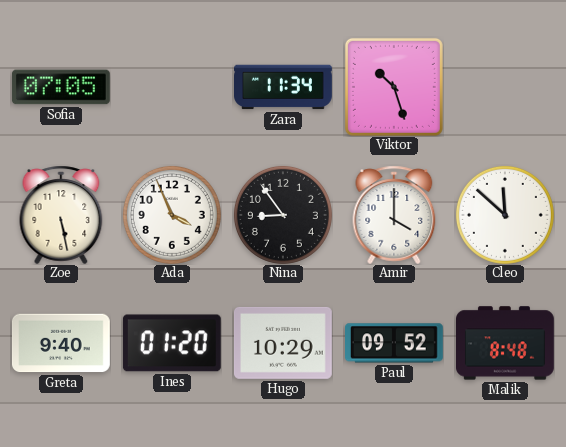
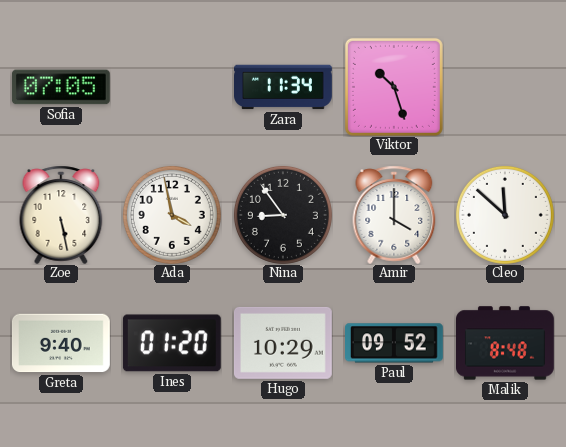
Ada: 3:56 -> 3:58
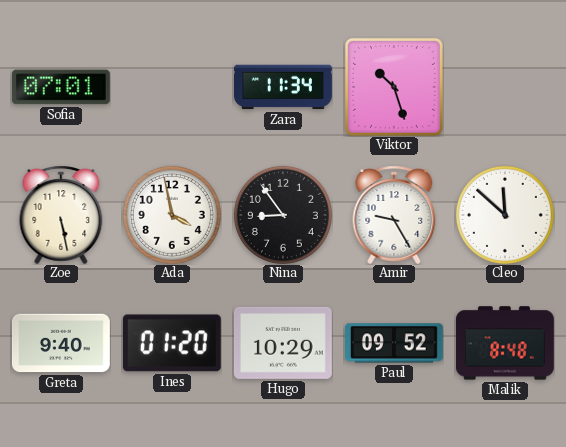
Sofia: 07:05 -> 07:01
Amir: 4:00 -> 9:25
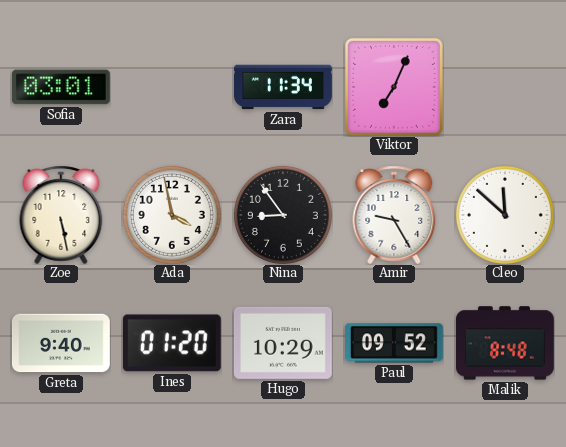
Sofia: 07:01 -> 03:01
Viktor: 10:27 -> 7:04
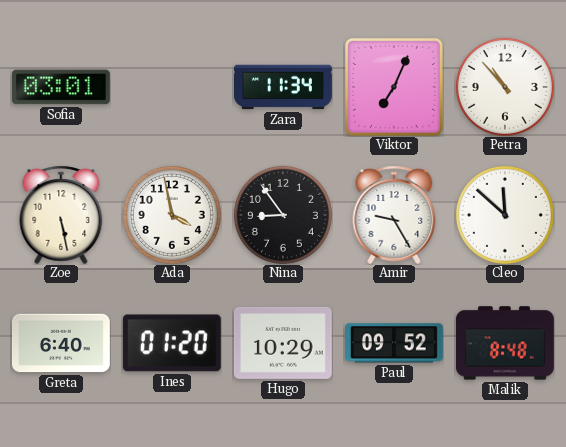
Petra: none -> 10:53
Greta: 9:40 -> 6:40
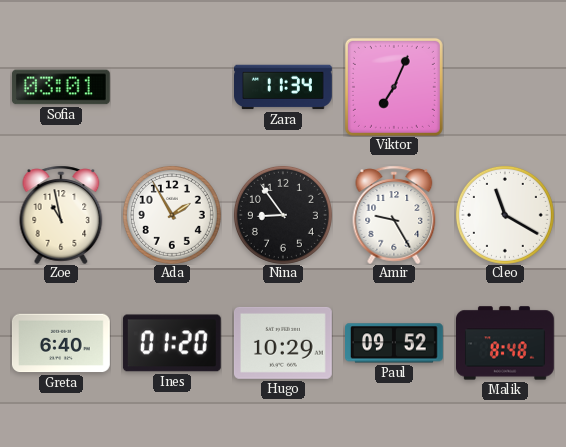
Petra: 10:53 -> none
Zoe: 5:28 -> 10:58
Ada: 3:58 -> 1:55
Cleo: 11:52 -> 11:20
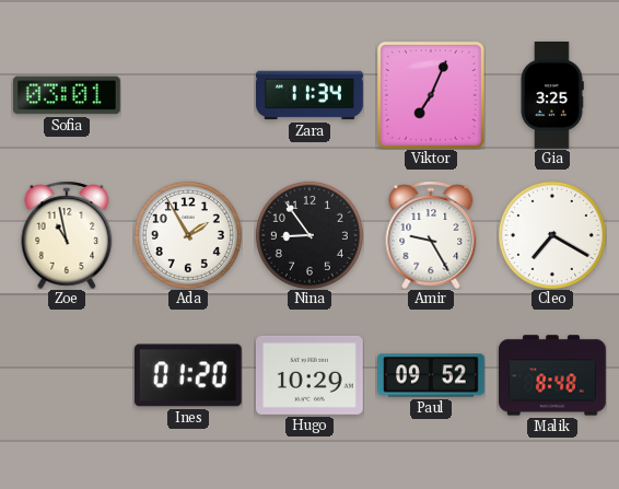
Gia: none -> 3:25
Cleo: 11:20 -> 7:20
Greta: 6:40 -> none
